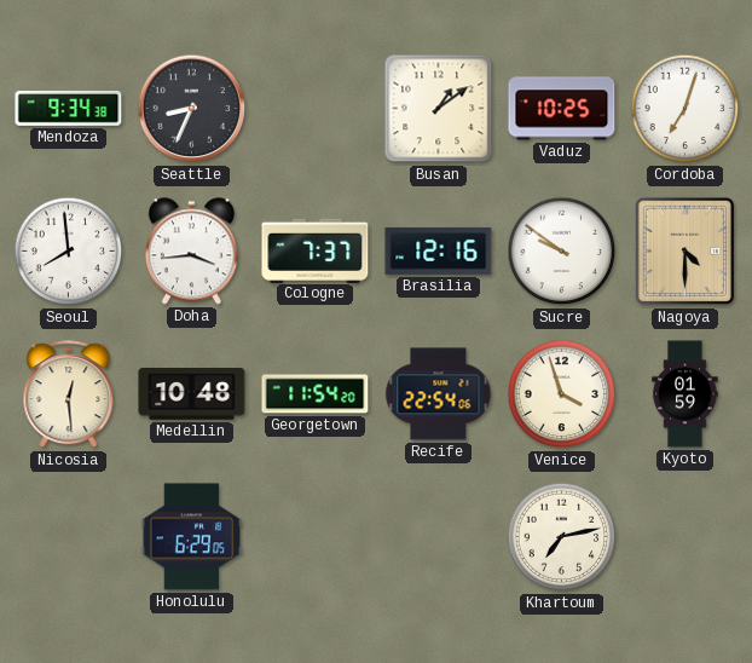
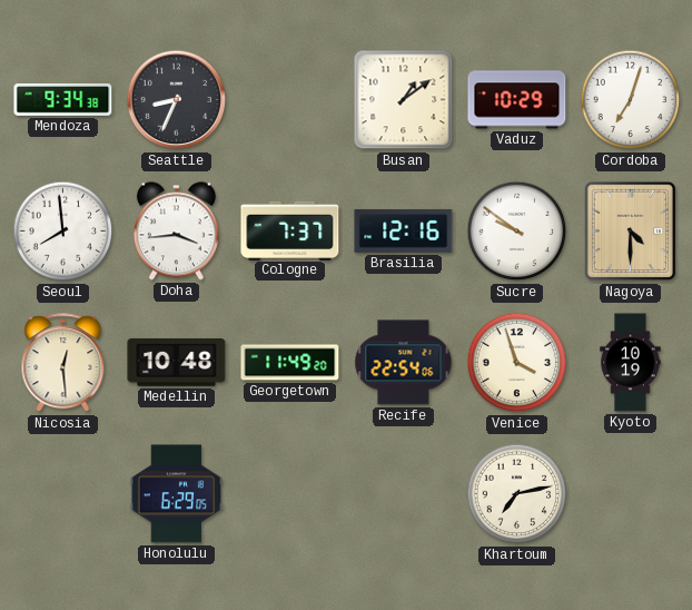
Vaduz: 10:25 -> 10:29
Georgetown: 11:54 -> 11:49
Kyoto: 01:59 -> 10:19
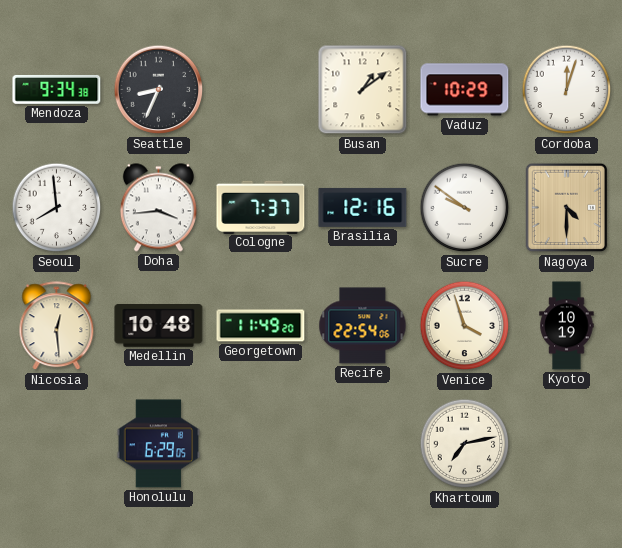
Cordoba: 7:03 -> 12:03
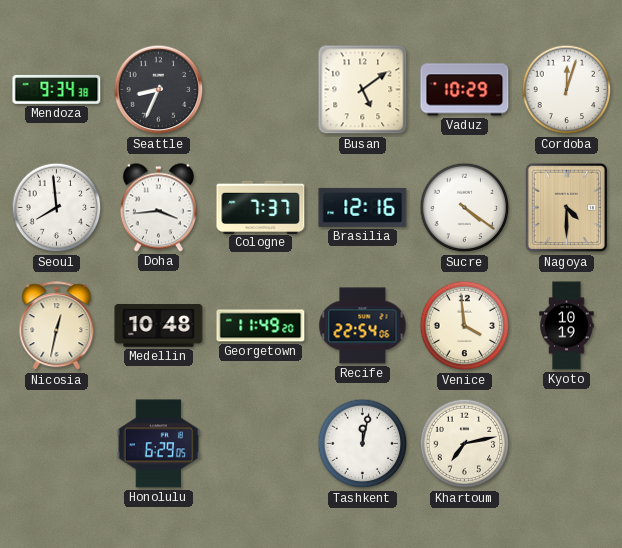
Busan: 1:09 -> 5:09
Sucre: 9:51 -> 4:21
Nicosia: 12:29 -> 12:32
Venice: 3:57 -> 3:59
Tashkent: none -> 12:02
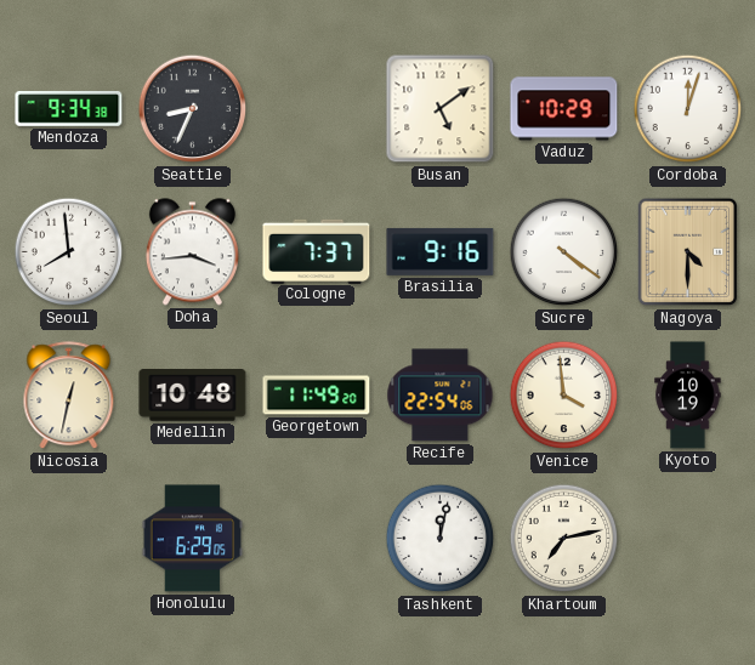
Brasilia: 12:16 -> 9:16
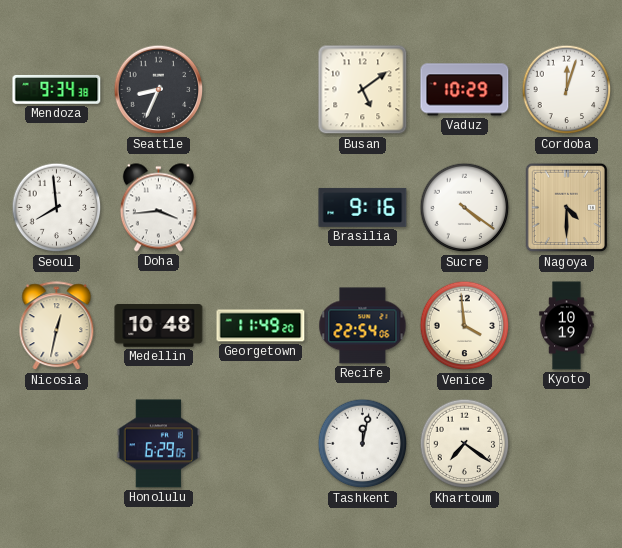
Cologne: 7:37 -> none
Khartoum: 7:13 -> 7:21
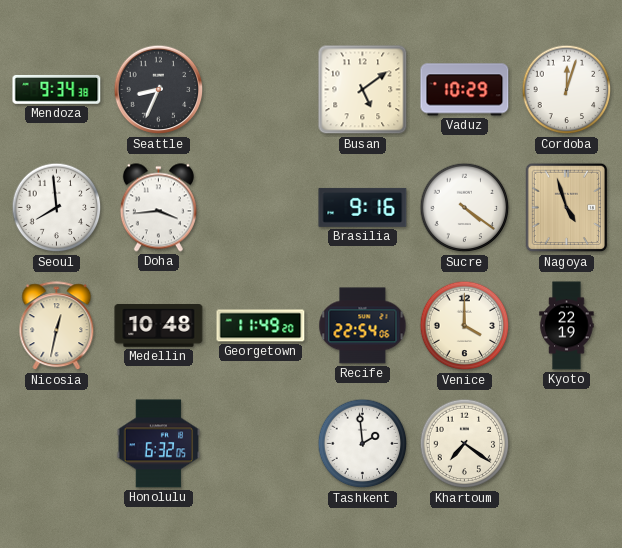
Nagoya: 4:30 -> 4:57
Venice: 3:59 -> 4:00
Kyoto: 10:19 -> 22:19
Honolulu: 6:29 -> 6:32
Tashkent: 12:02 -> 1:59
